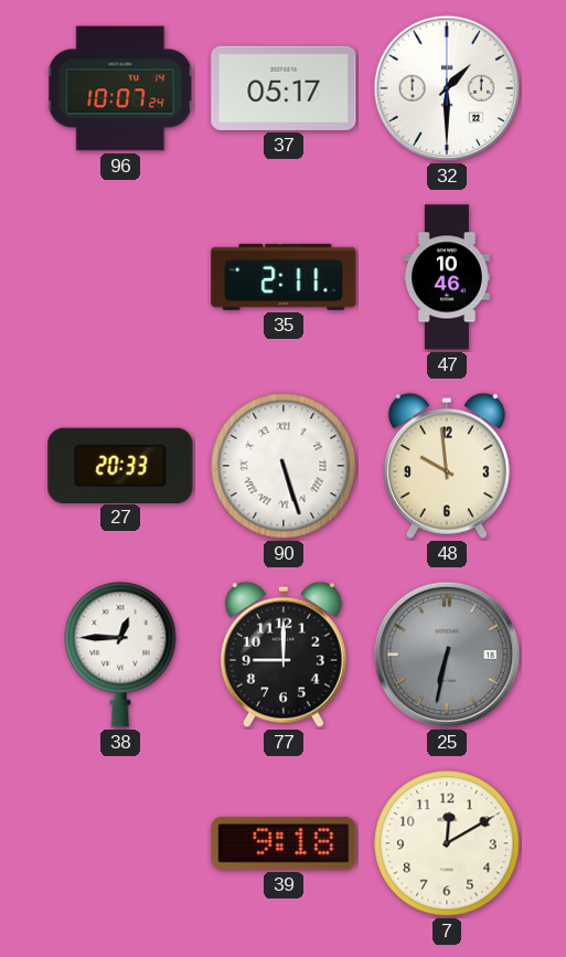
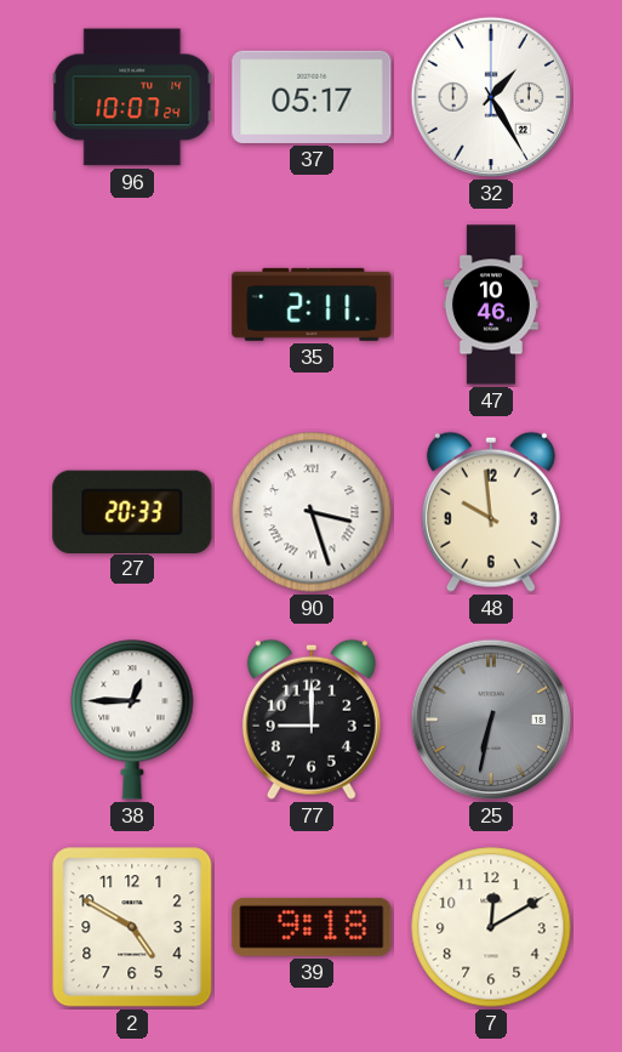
32: 1:30 -> 1:25
90: 5:27 -> 3:27
2: none -> 4:50
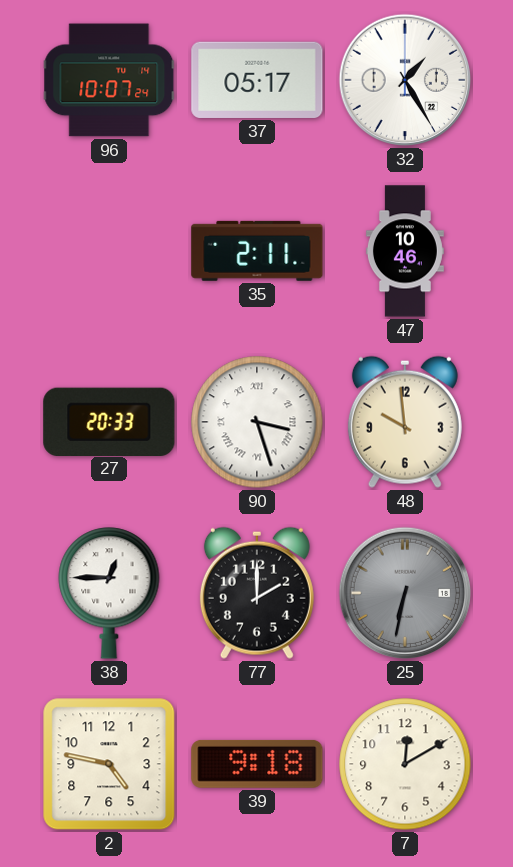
77: 9:00 -> 2:00
2: 4:50 -> 4:47
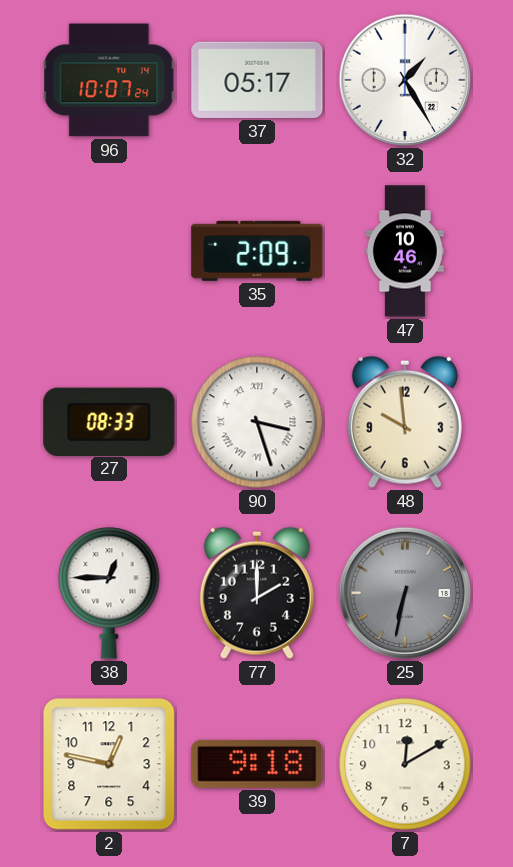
35: 2:11 -> 2:09
27: 20:33 -> 08:33
2: 4:47 -> 12:47
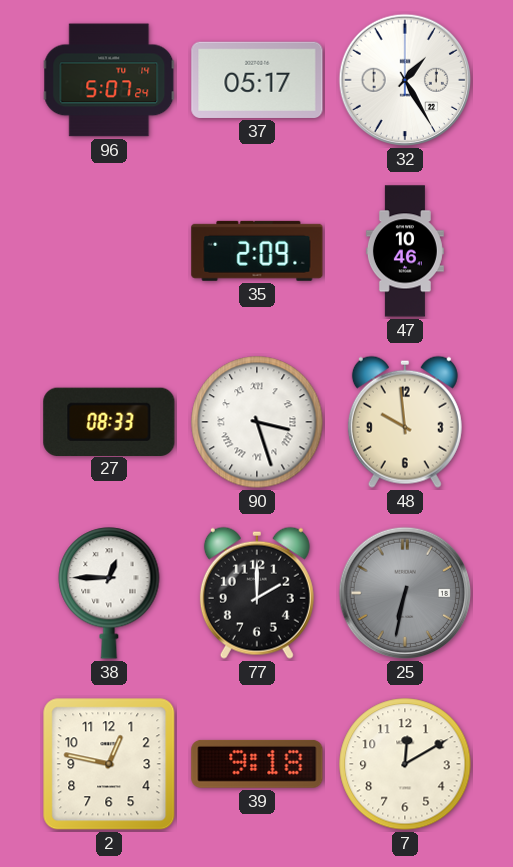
96: 10:07 -> 5:07
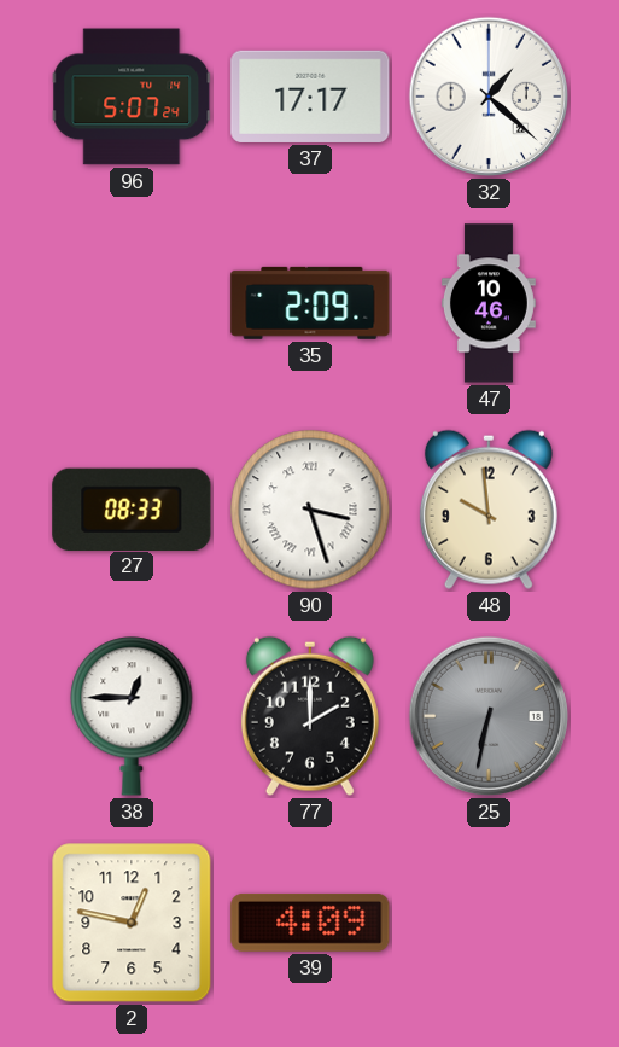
37: 05:17 -> 17:17
32: 1:25 -> 1:22
39: 9:18 -> 4:09
7: 12:10 -> none
